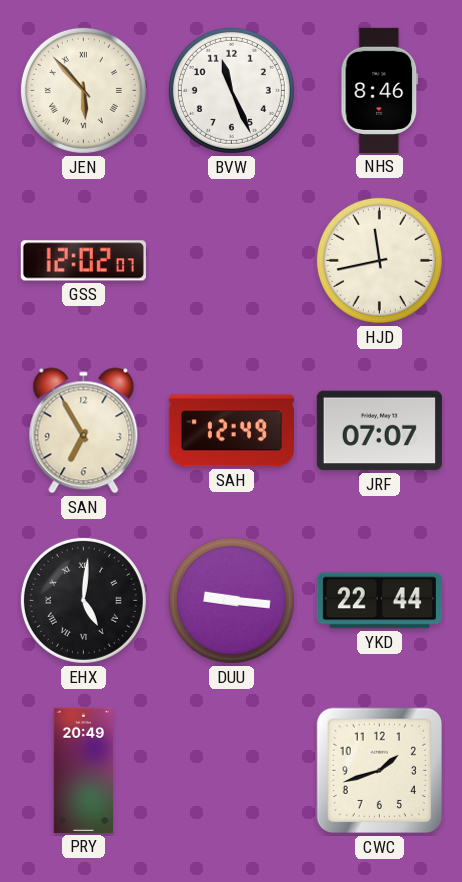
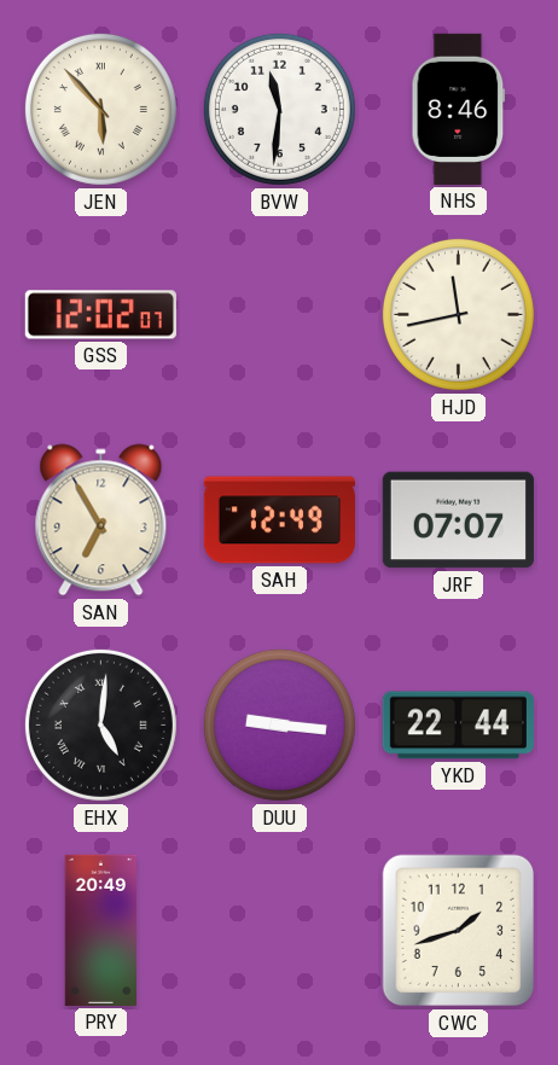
BVW: 11:26 -> 11:31
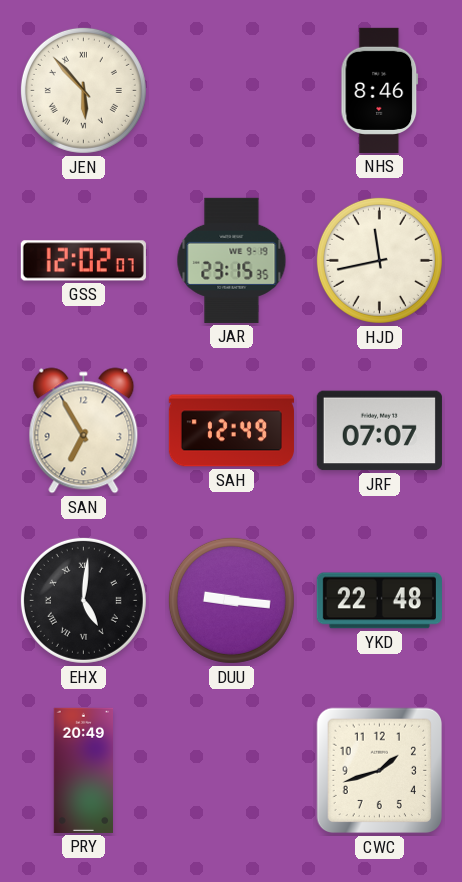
BVW: 11:31 -> none
JAR: none -> 23:15
YKD: 22:44 -> 22:48
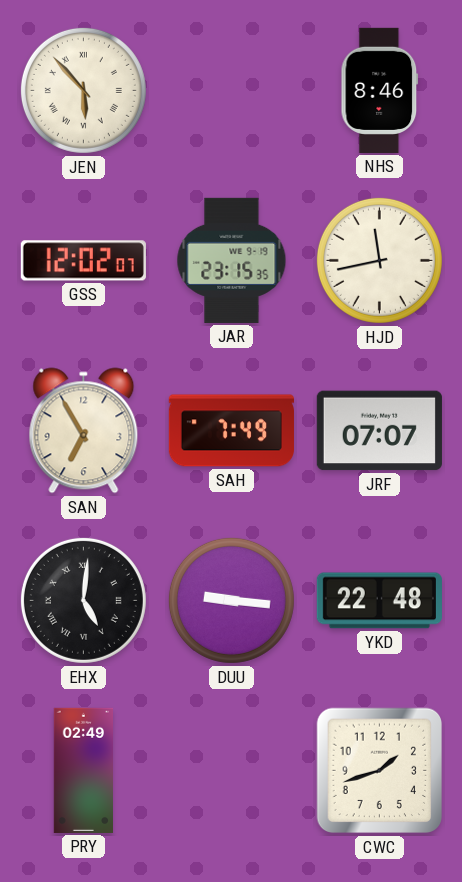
SAH: 12:49 -> 7:49
PRY: 20:49 -> 02:49
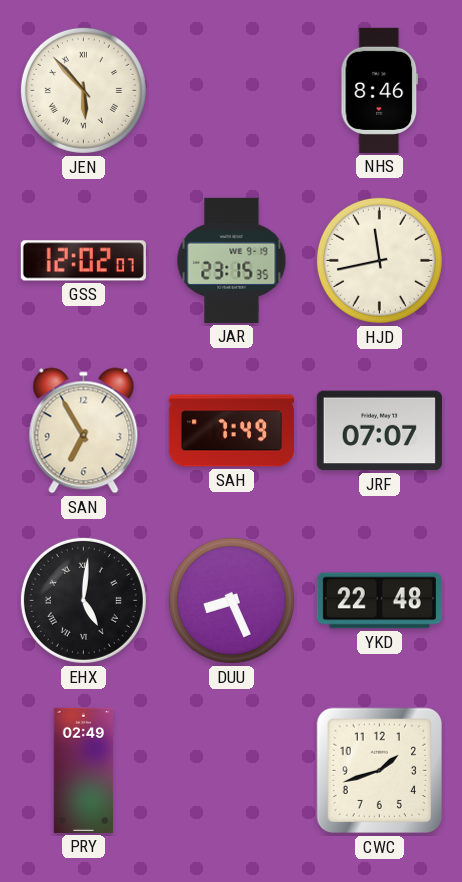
DUU: 9:16 -> 8:26
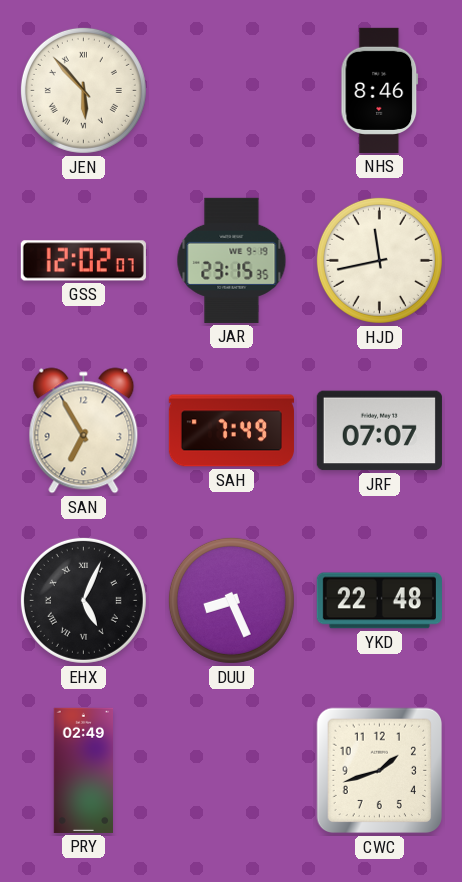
EHX: 5:01 -> 5:04
